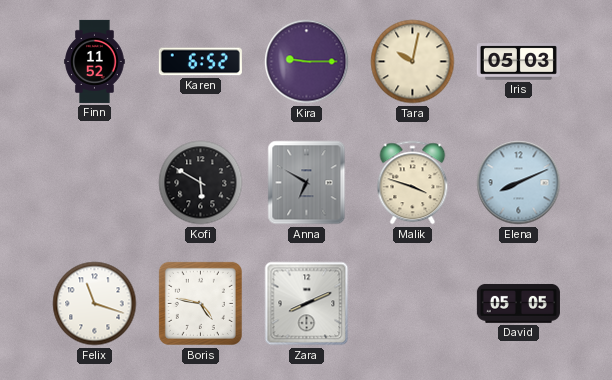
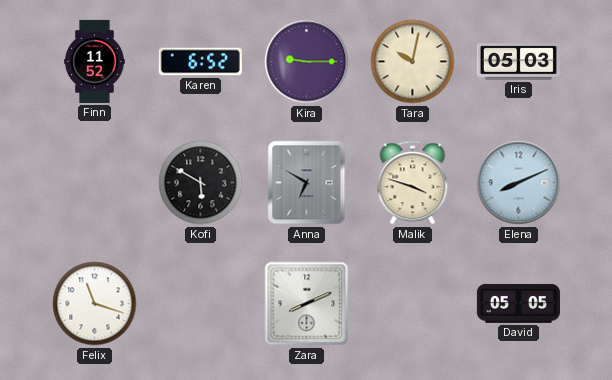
Boris: 4:47 -> none
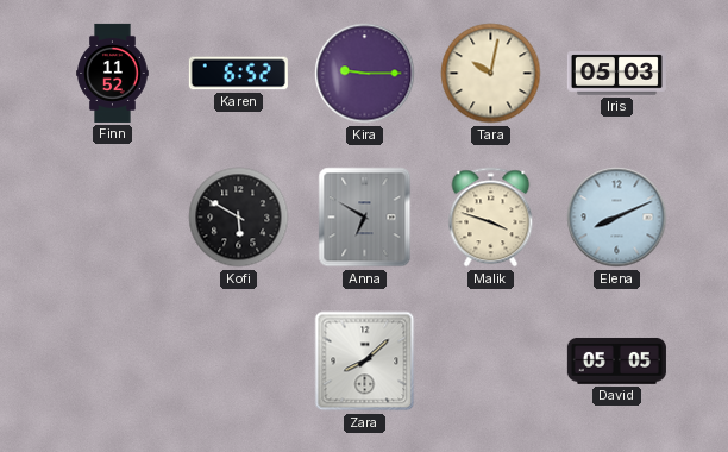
Felix: 11:18 -> none
Zara: 8:11 -> 8:08
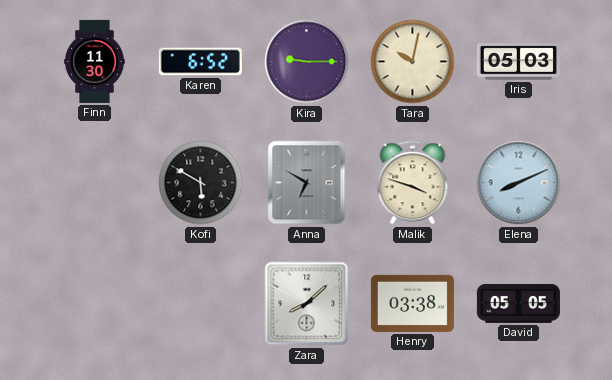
Finn: 11:52 -> 11:30
Henry: none -> 03:38
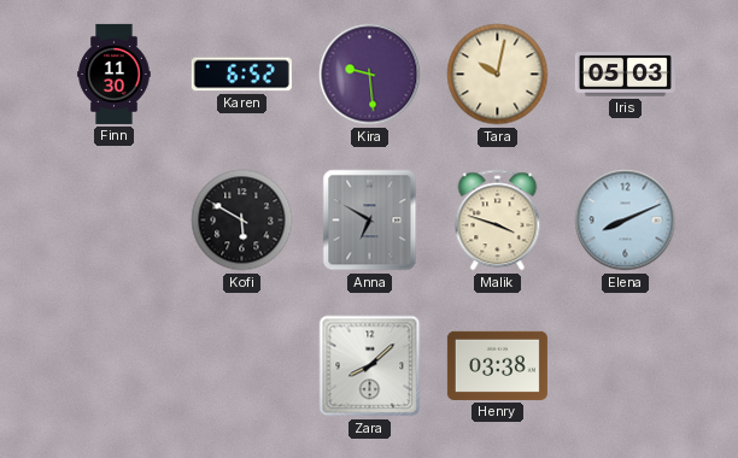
Kira: 9:15 -> 9:29
David: 05:05 -> none
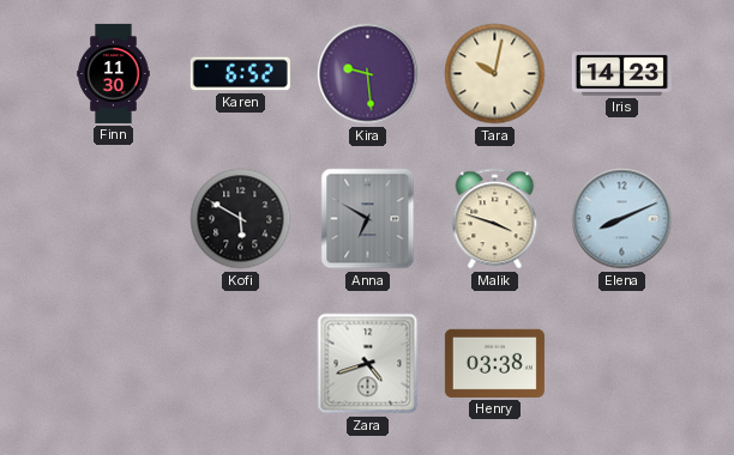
Iris: 05:03 -> 14:23
Zara: 8:08 -> 4:42
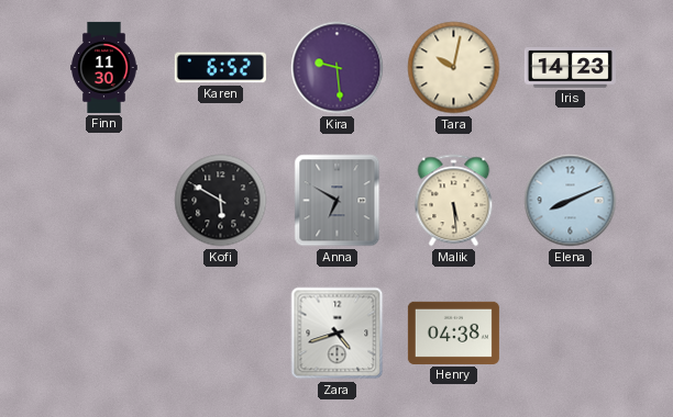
Malik: 3:48 -> 5:29
Henry: 03:38 -> 04:38
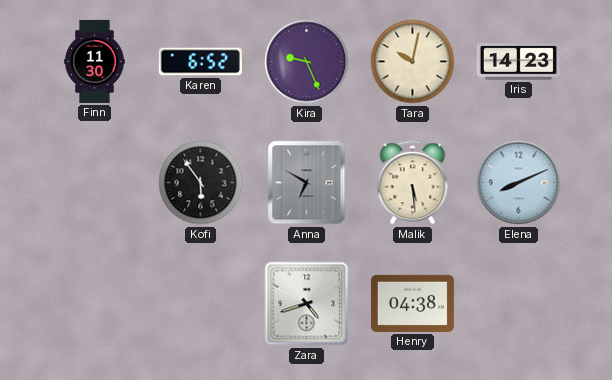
Kira: 9:29 -> 9:26
Kofi: 5:50 -> 5:54
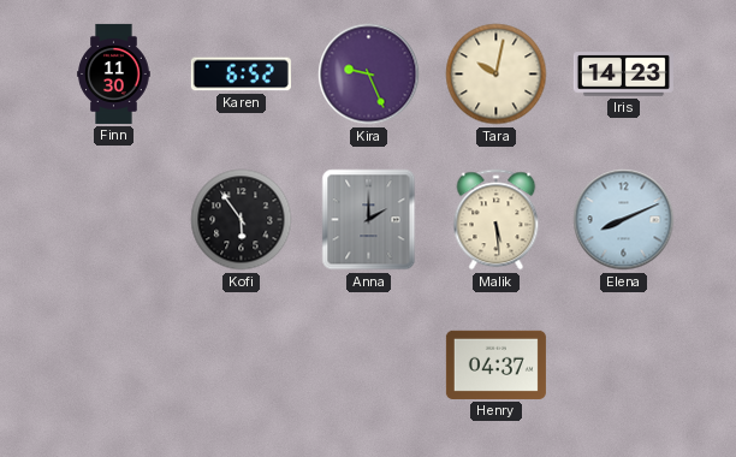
Anna: 6:50 -> 2:00
Zara: 4:42 -> none
Henry: 04:38 -> 04:37
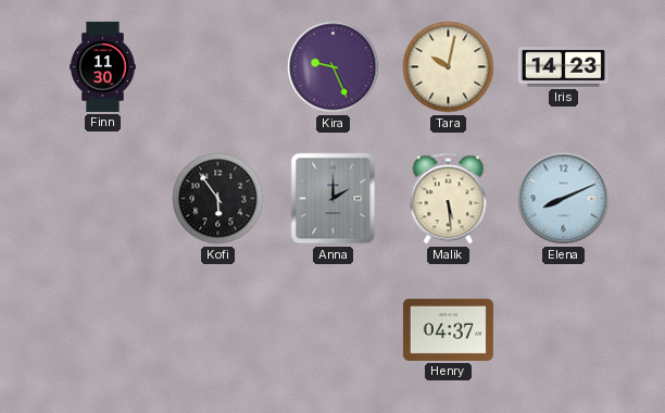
Karen: 6:52 -> none
